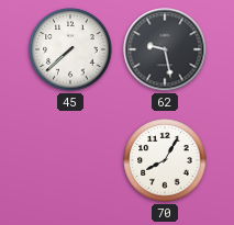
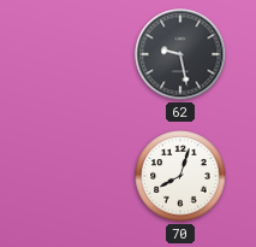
45: 7:38 -> none
70: 8:05 -> 8:03
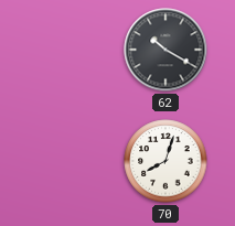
62: 9:28 -> 10:20
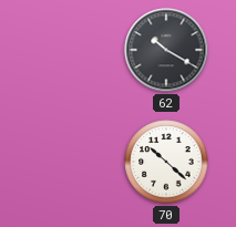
70: 8:03 -> 10:22
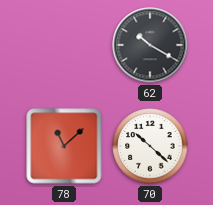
78: none -> 11:08
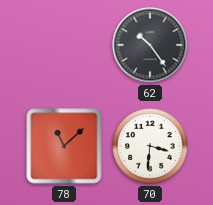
62: 10:20 -> 10:24
70: 10:22 -> 3:31
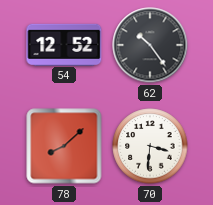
54: none -> 12:52
78: 11:08 -> 8:08
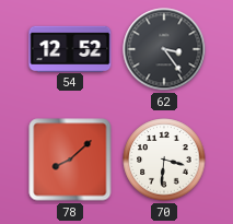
62: 10:24 -> 3:24
